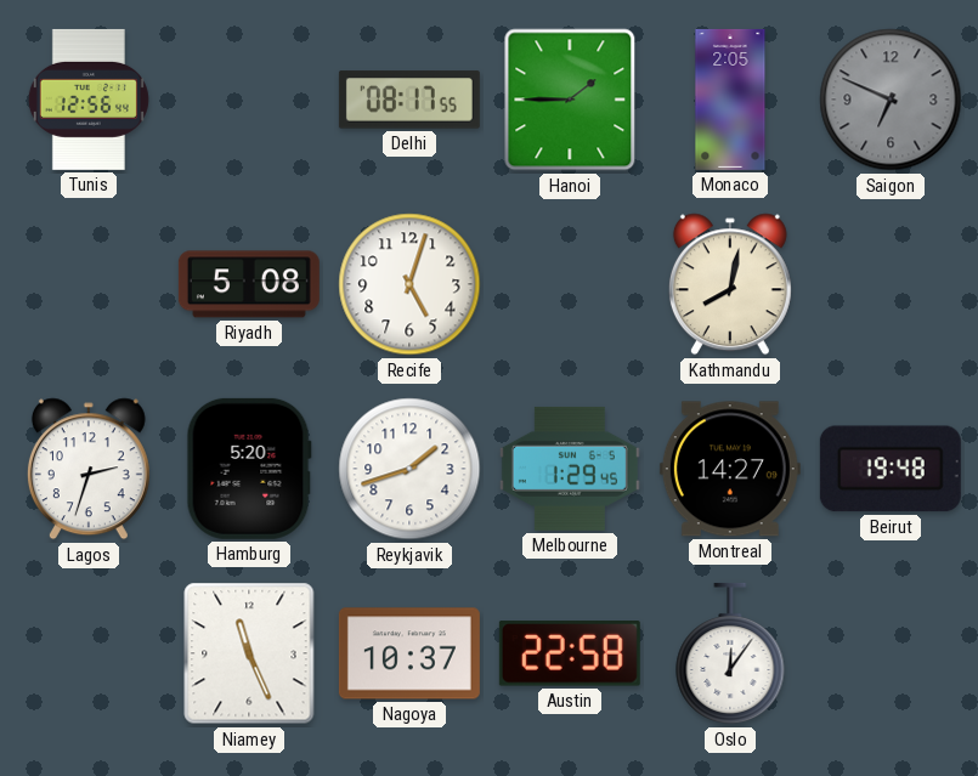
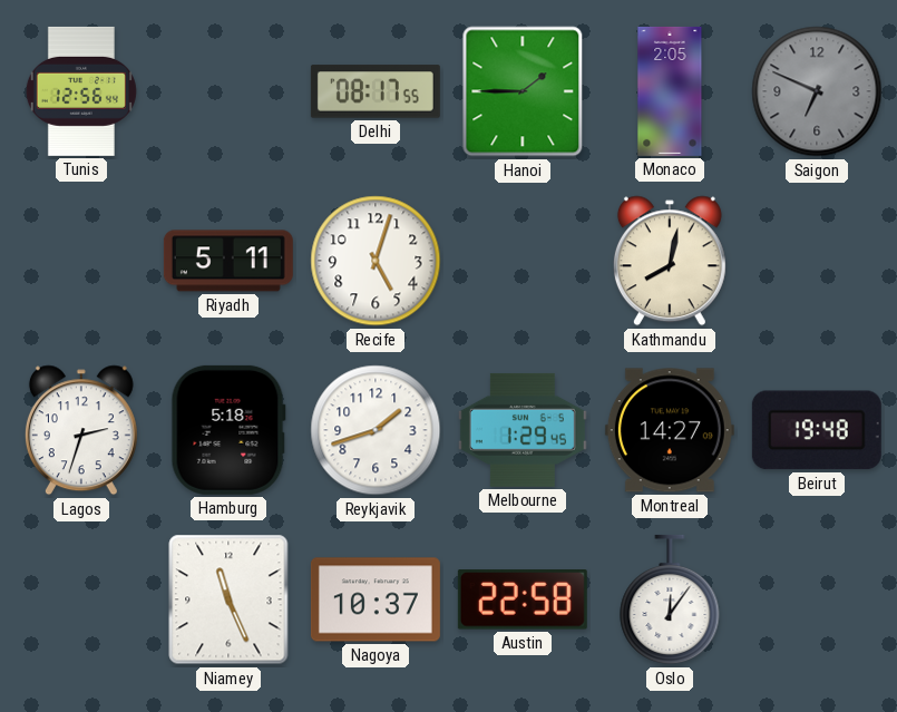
Riyadh: 5:08 -> 5:11
Hamburg: 5:20 -> 5:18
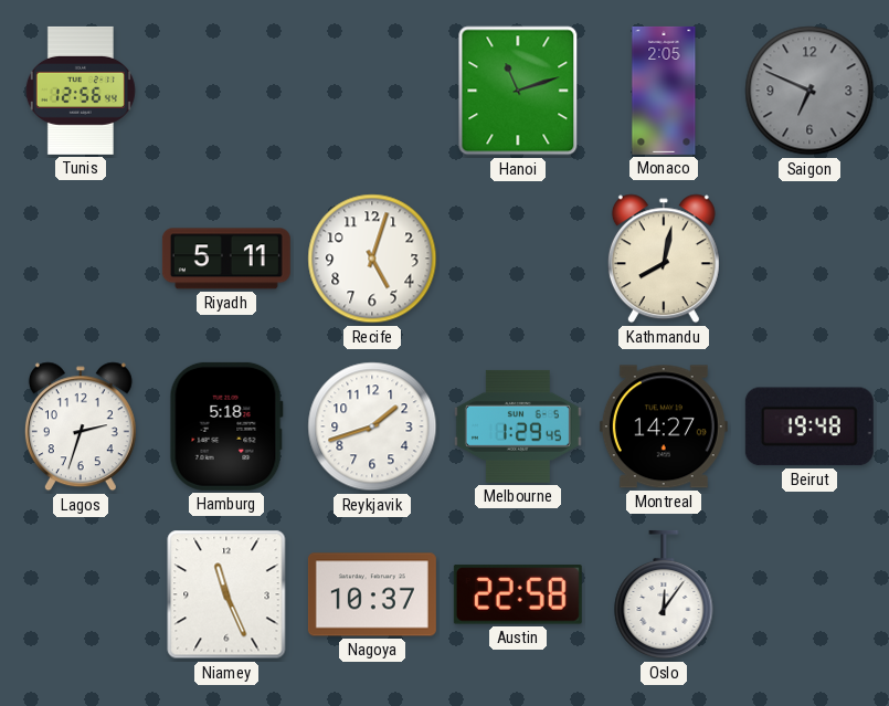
Delhi: 08:17 -> none
Hanoi: 1:45 -> 11:12
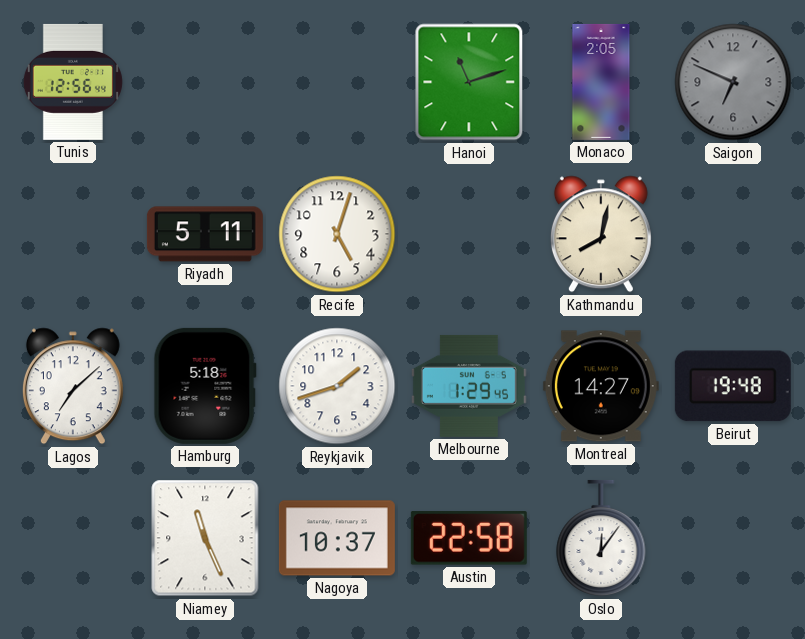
Lagos: 2:33 -> 7:08
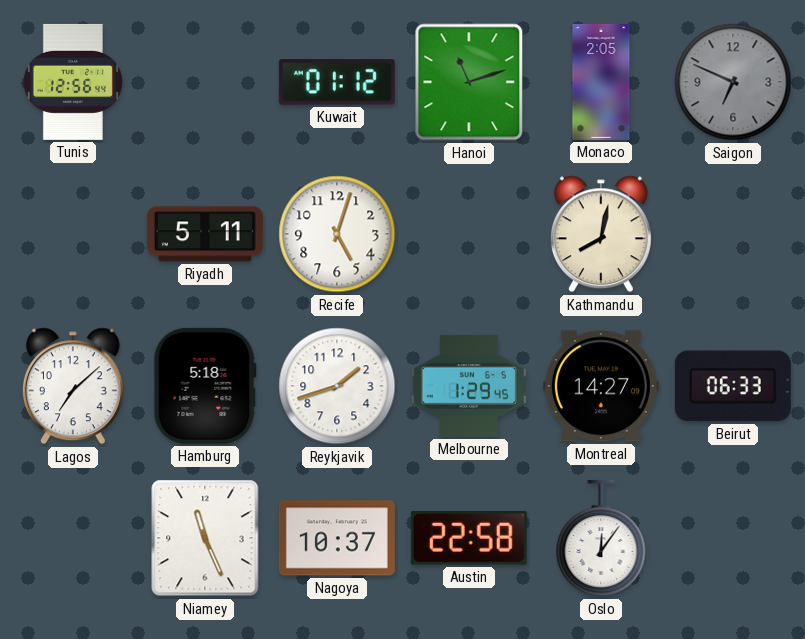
Kuwait: none -> 01:12
Beirut: 19:48 -> 06:33
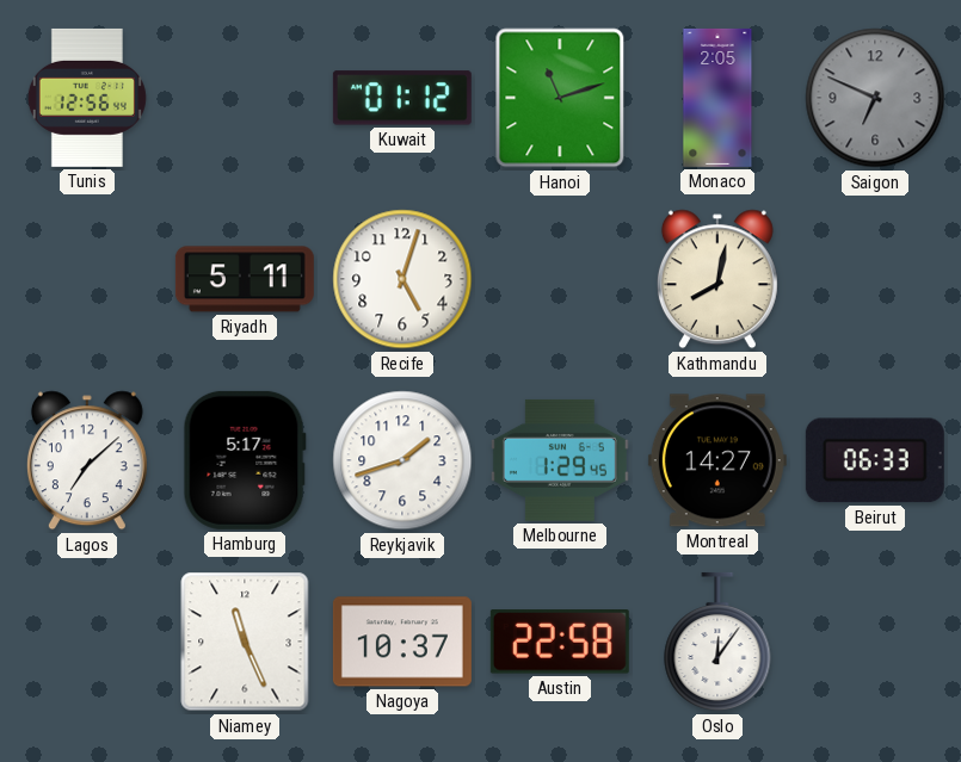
Hamburg: 5:18 -> 5:17
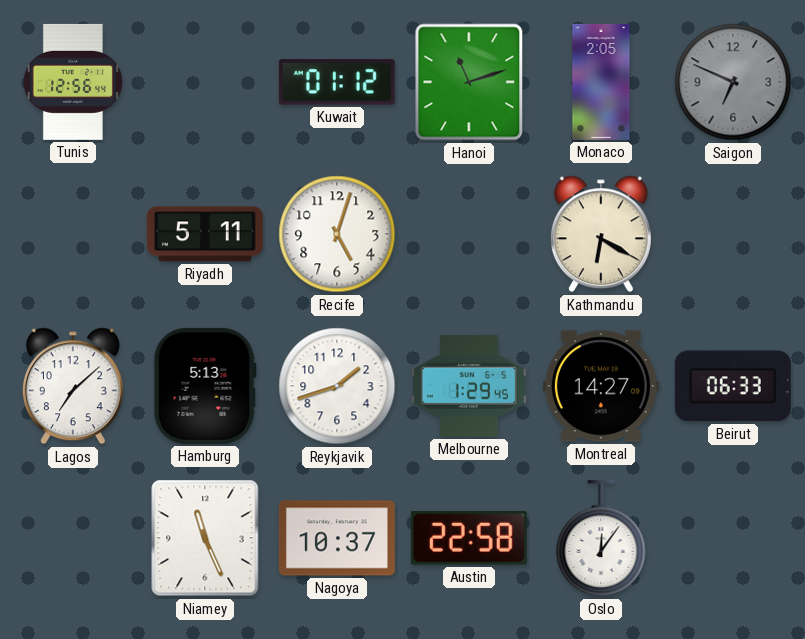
Kathmandu: 8:02 -> 6:20
Hamburg: 5:17 -> 5:13
